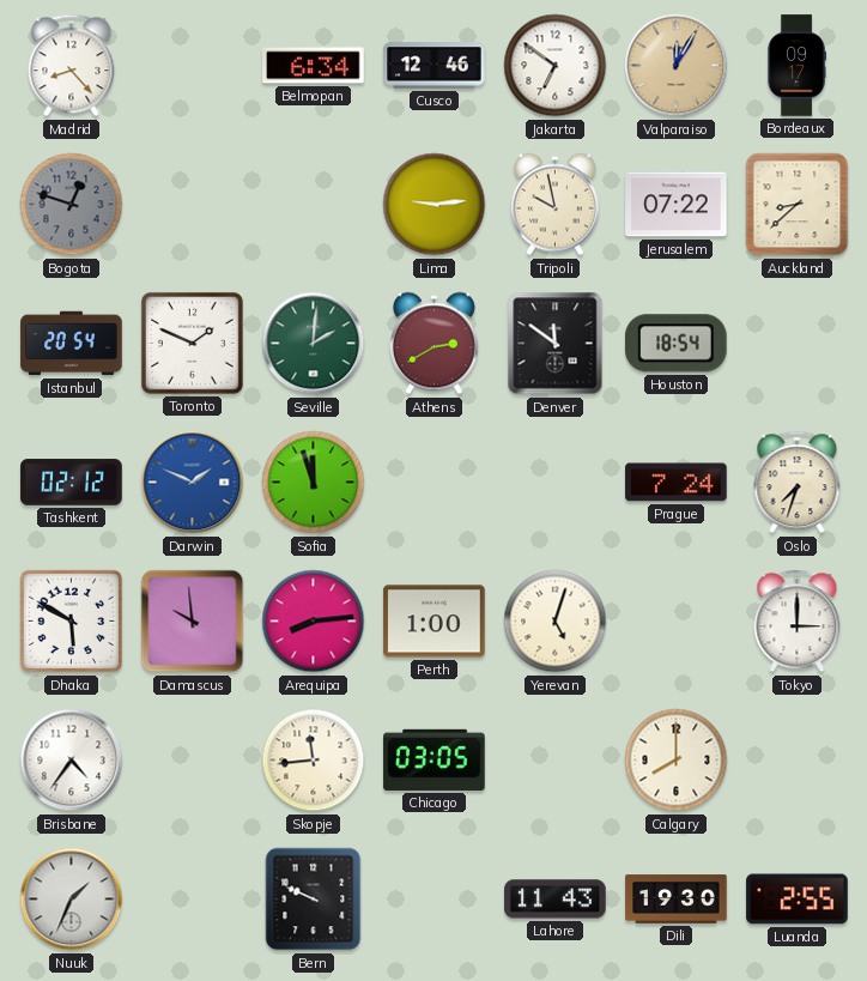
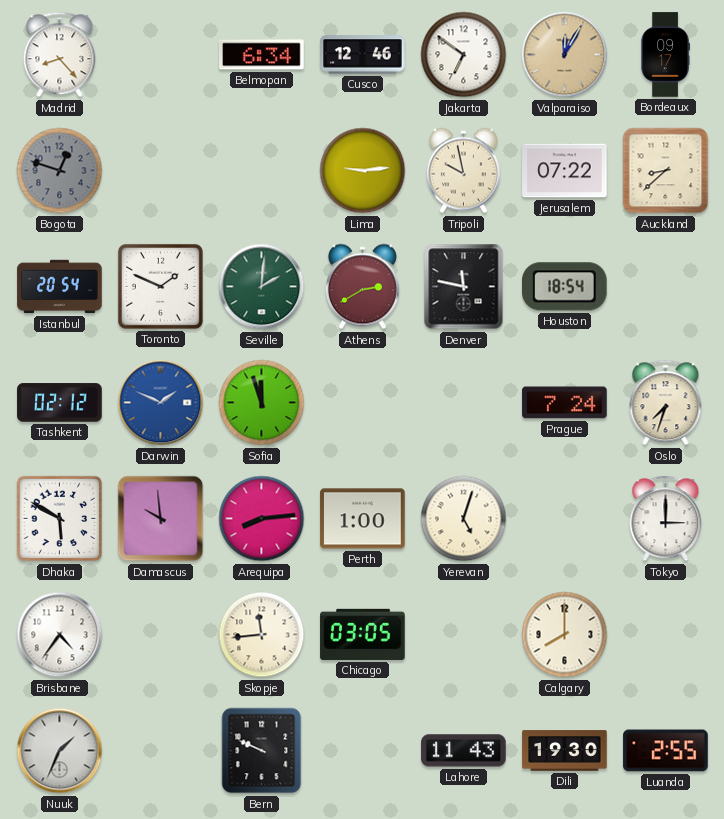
Denver: 11:51 -> 11:47
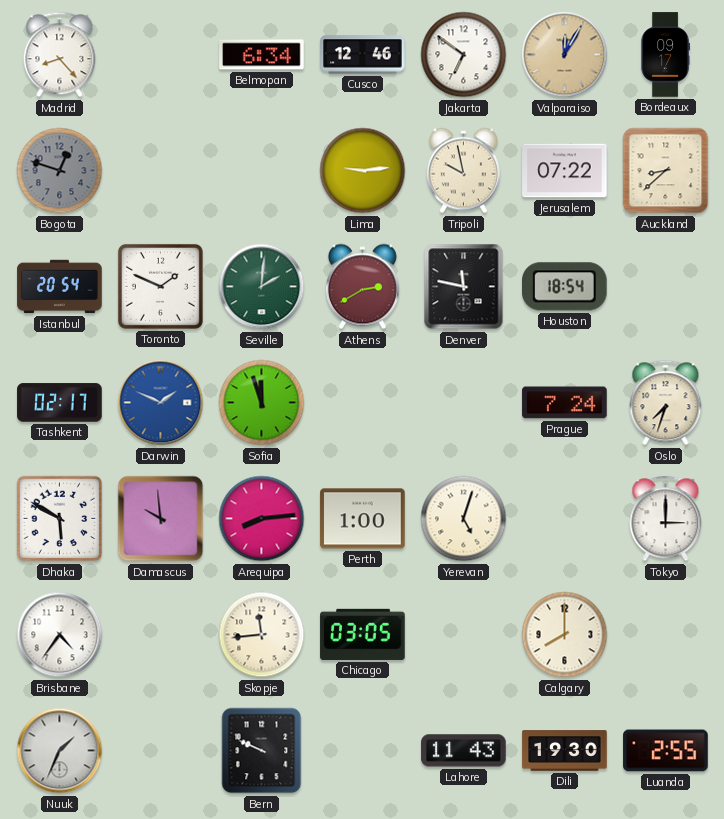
Tashkent: 02:12 -> 02:17
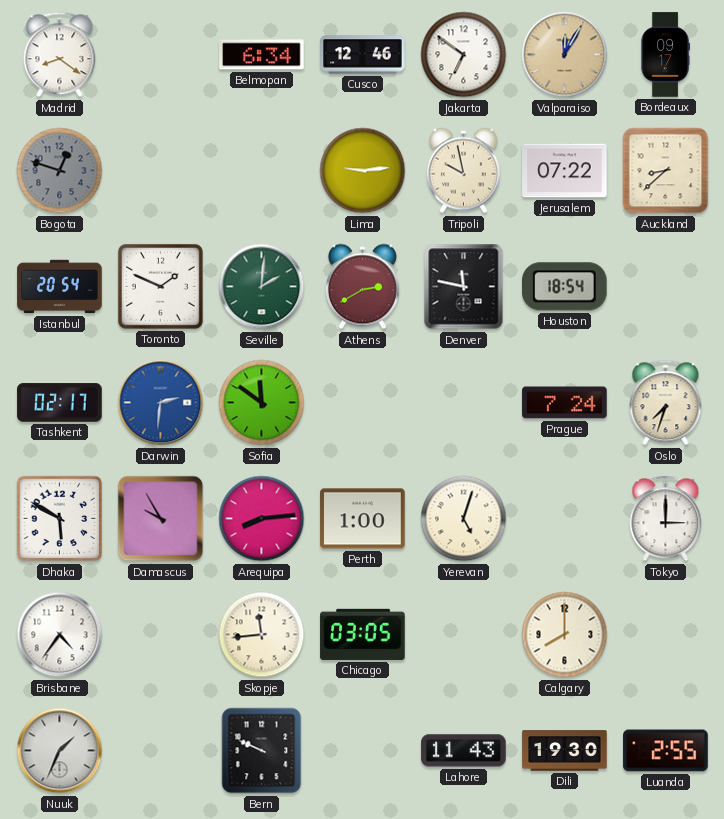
Madrid: 8:23 -> 8:21
Darwin: 1:49 -> 2:31
Sofia: 11:57 -> 11:51
Damascus: 9:59 -> 9:55
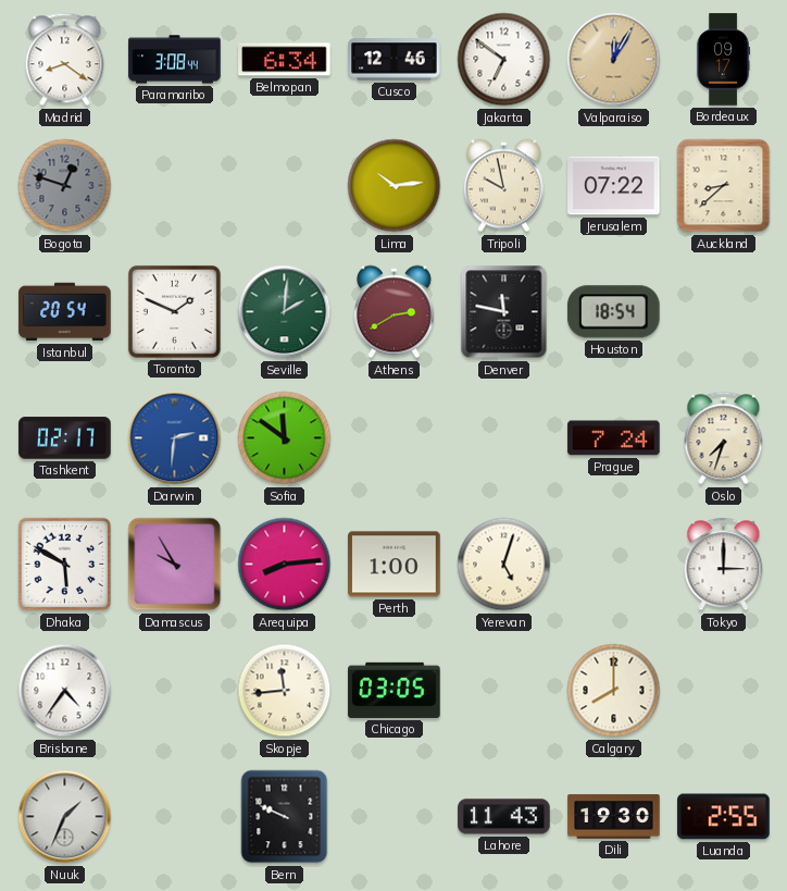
Paramaribo: none -> 3:08
Lima: 9:14 -> 10:14
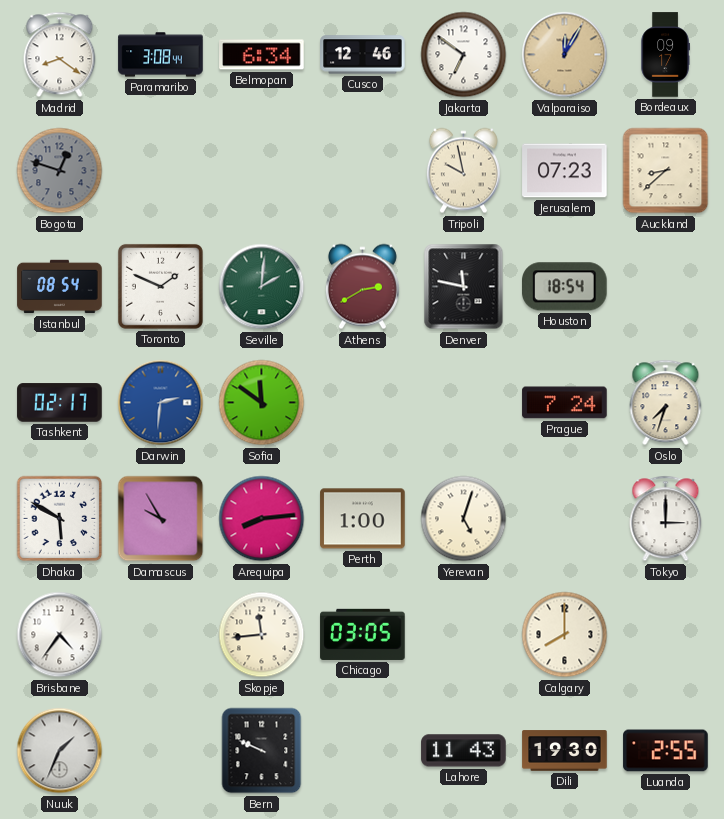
Lima: 10:14 -> none
Jerusalem: 07:22 -> 07:23
Istanbul: 20:54 -> 08:54
